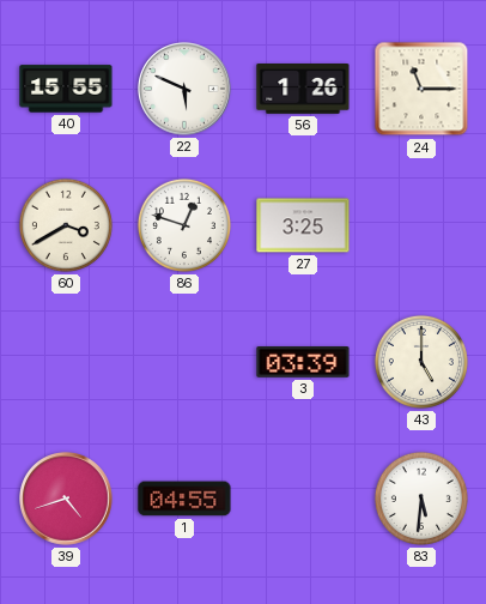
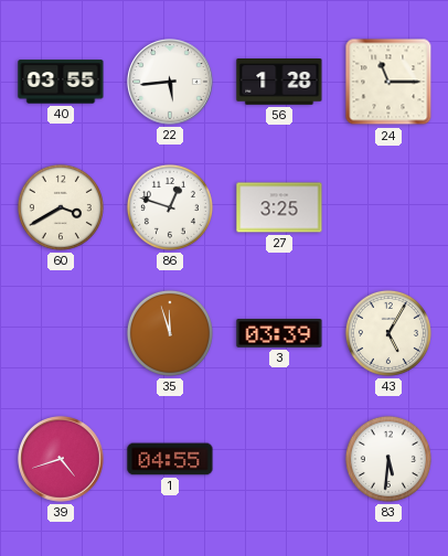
40: 15:55 -> 03:55
22: 5:49 -> 5:44
56: 1:26 -> 1:28
35: none -> 11:57
43: 5:00 -> 5:05
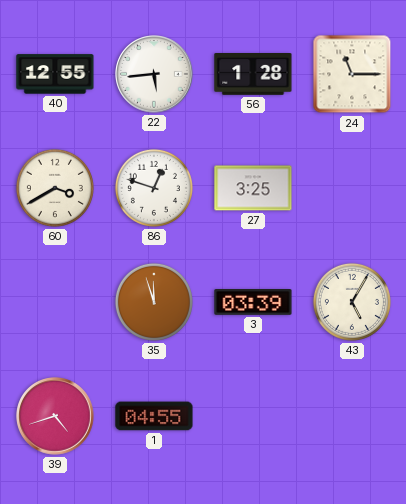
40: 03:55 -> 12:55
83: 5:31 -> none
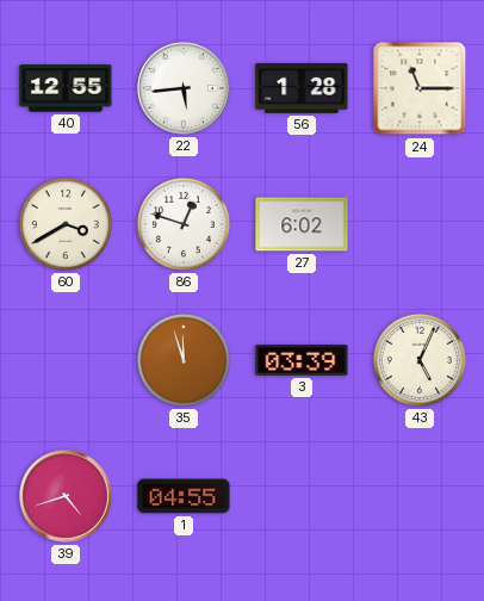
27: 3:25 -> 6:02
43: 5:05 -> 5:04
